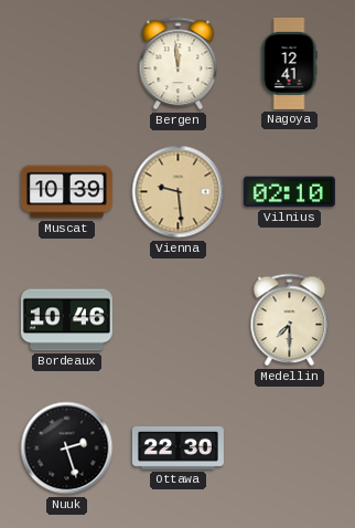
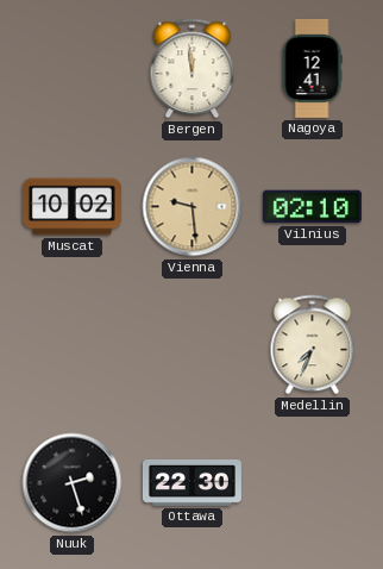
Muscat: 10:39 -> 10:02
Bordeaux: 10:46 -> none
Medellin: 7:30 -> 7:34
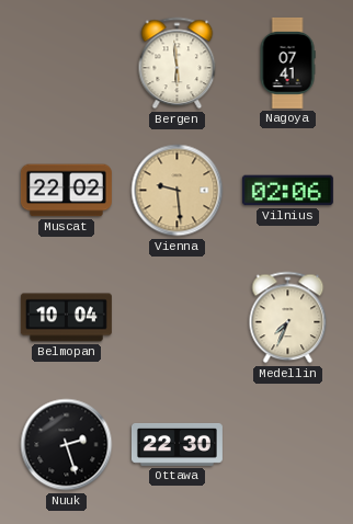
Bergen: 11:59 -> 5:59
Nagoya: 12:41 -> 07:41
Muscat: 10:02 -> 22:02
Vilnius: 02:10 -> 02:06
Belmopan: none -> 10:04
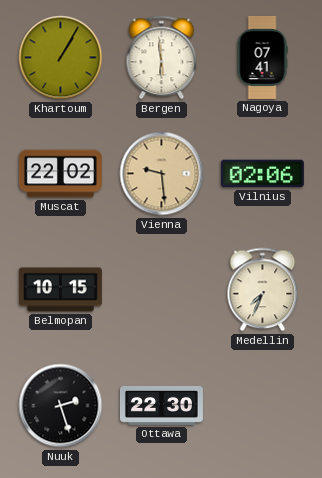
Khartoum: none -> 1:05
Belmopan: 10:04 -> 10:15
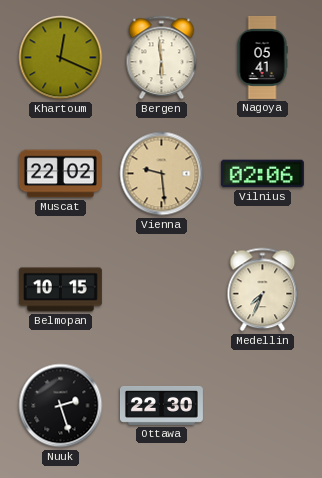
Khartoum: 1:05 -> 12:19
Nagoya: 07:41 -> 05:41
